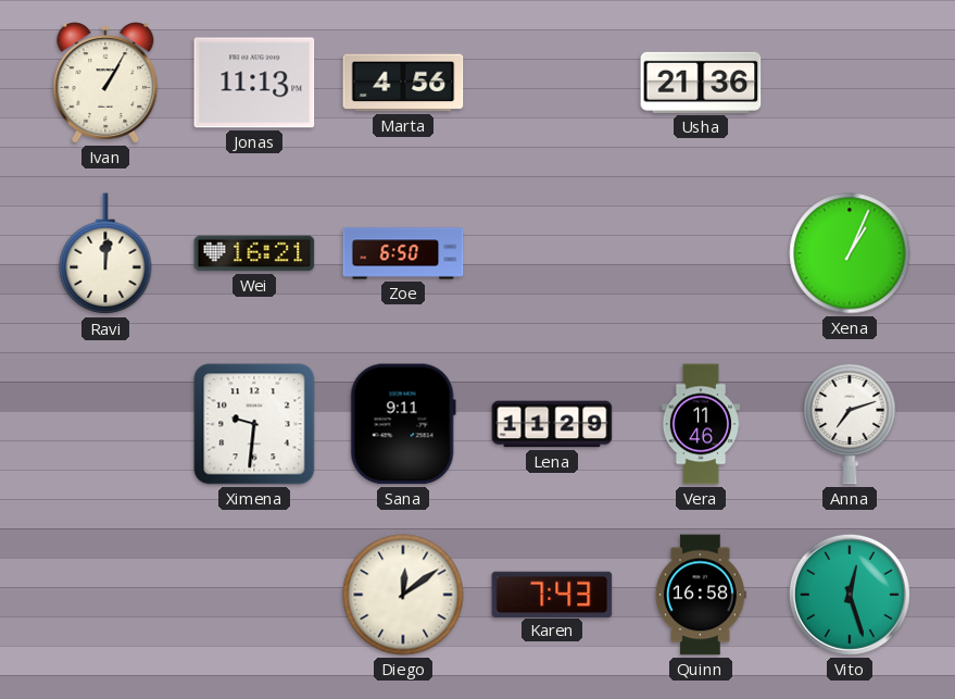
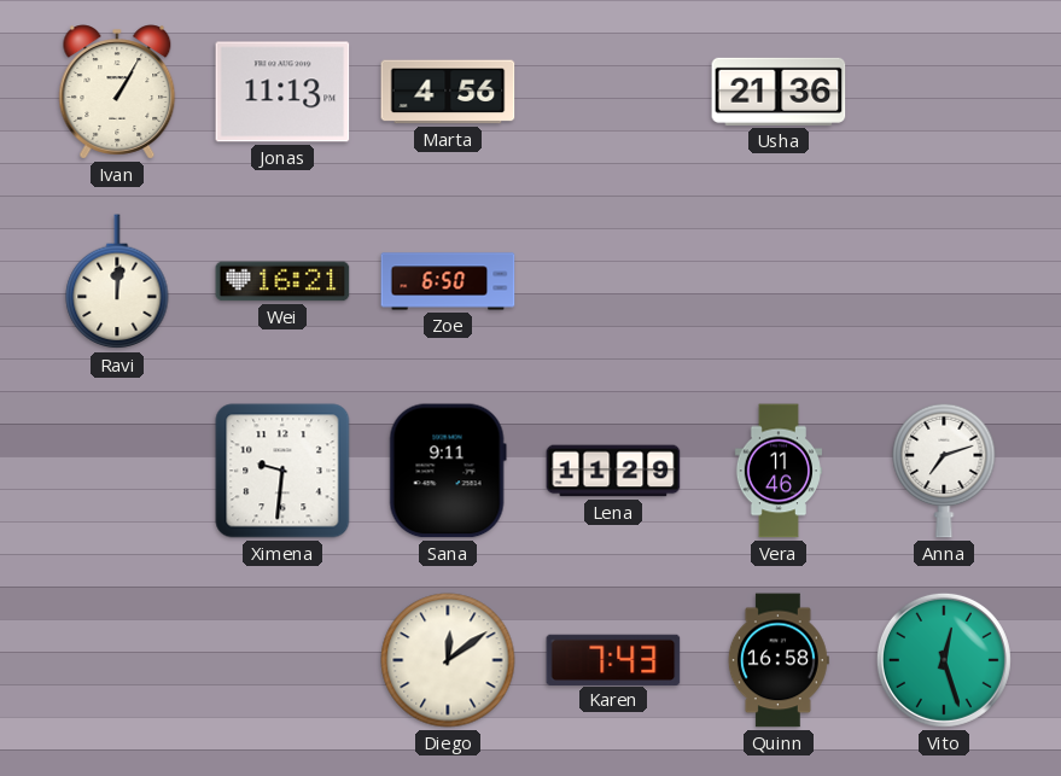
Xena: 1:04 -> none
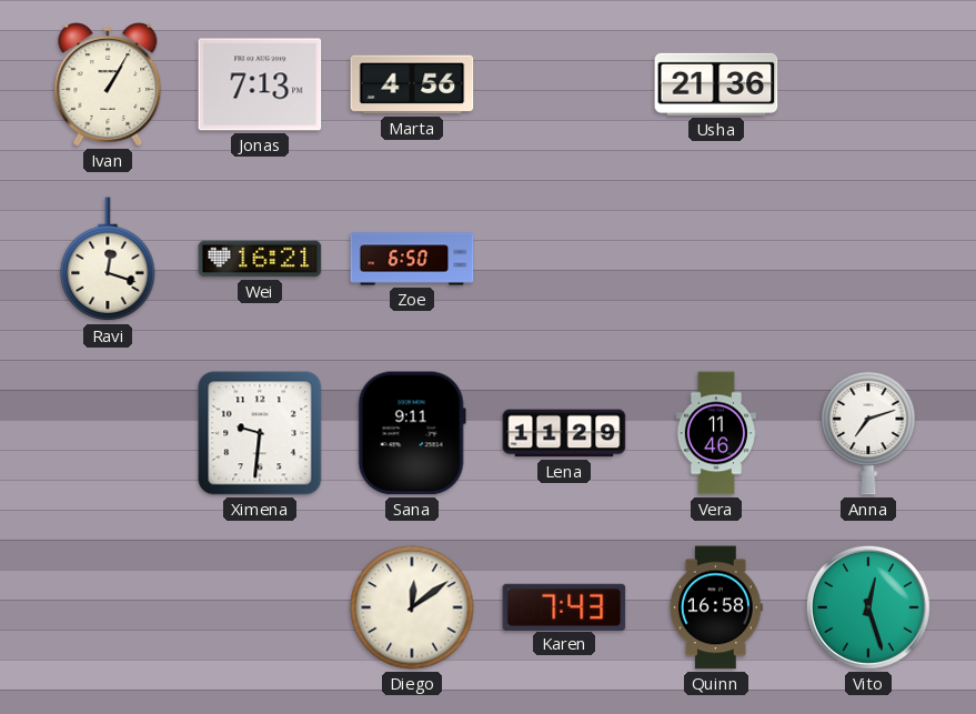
Jonas: 11:13 -> 7:13
Ravi: 12:01 -> 12:18
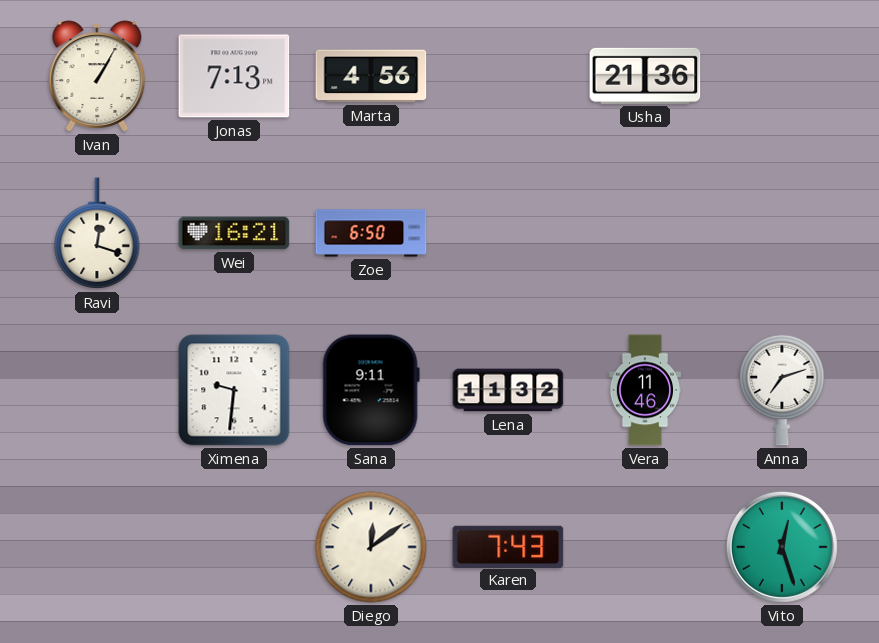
Lena: 11:29 -> 11:32
Quinn: 16:58 -> none
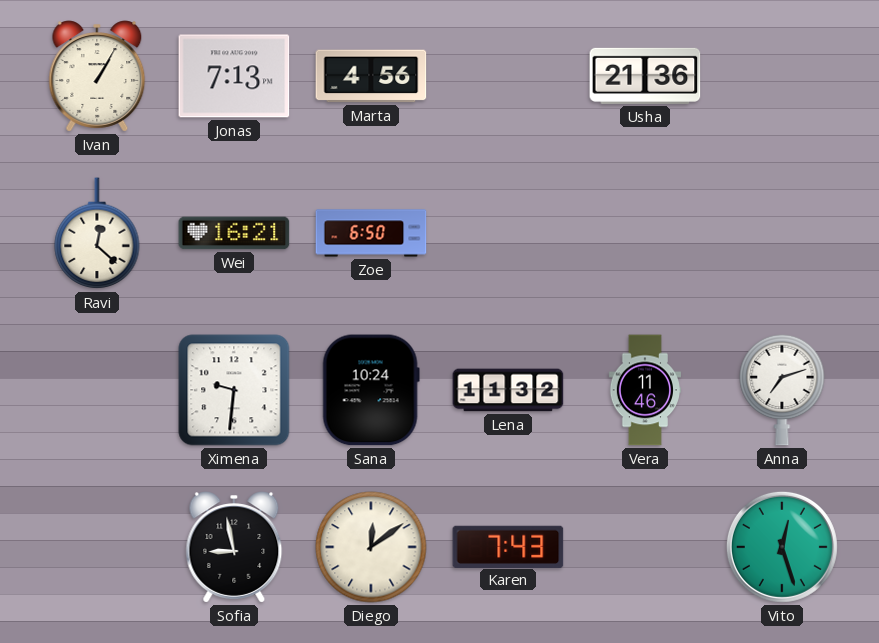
Ravi: 12:18 -> 12:22
Sana: 9:11 -> 10:24
Sofia: none -> 8:58
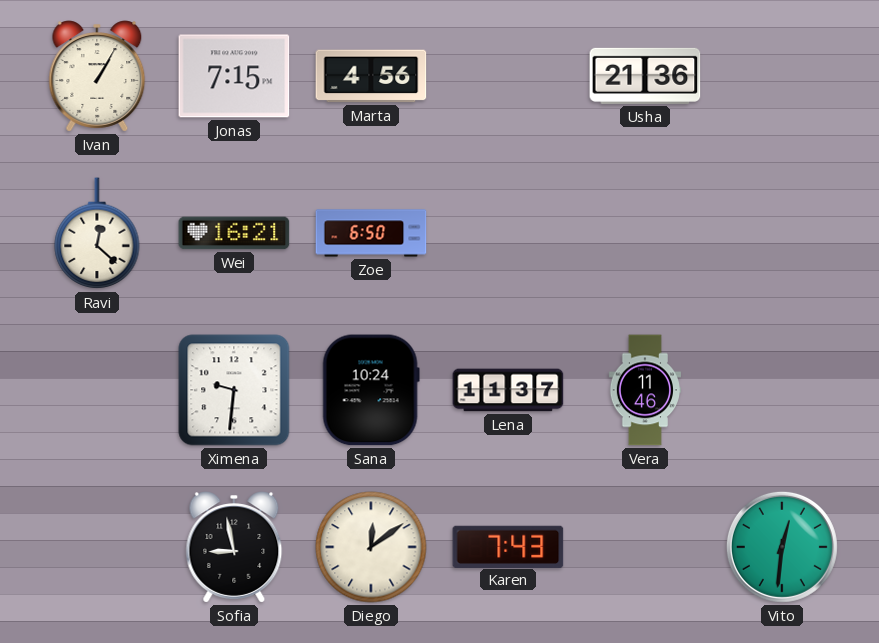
Jonas: 7:13 -> 7:15
Lena: 11:32 -> 11:37
Anna: 7:12 -> none
Vito: 12:27 -> 12:31
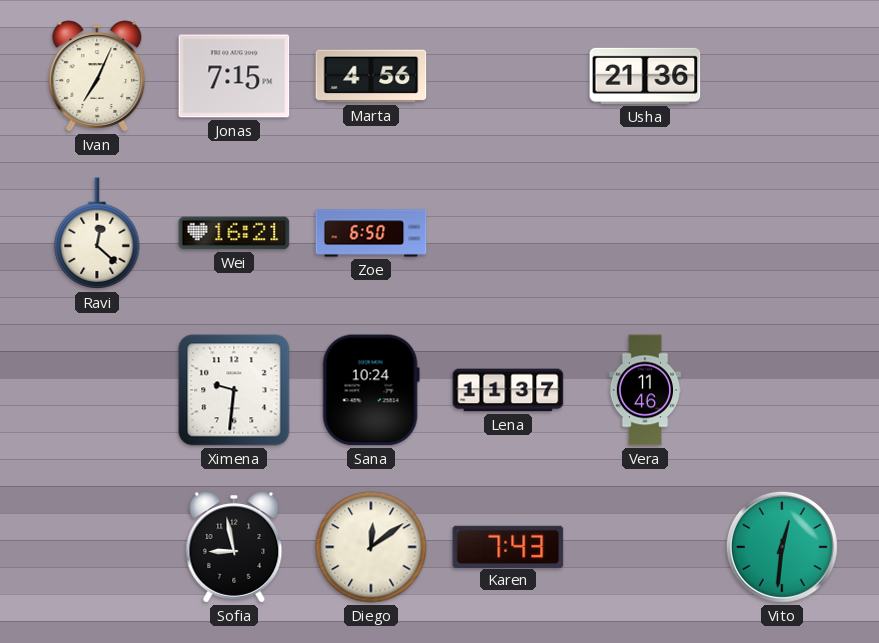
Ivan: 1:05 -> 7:04
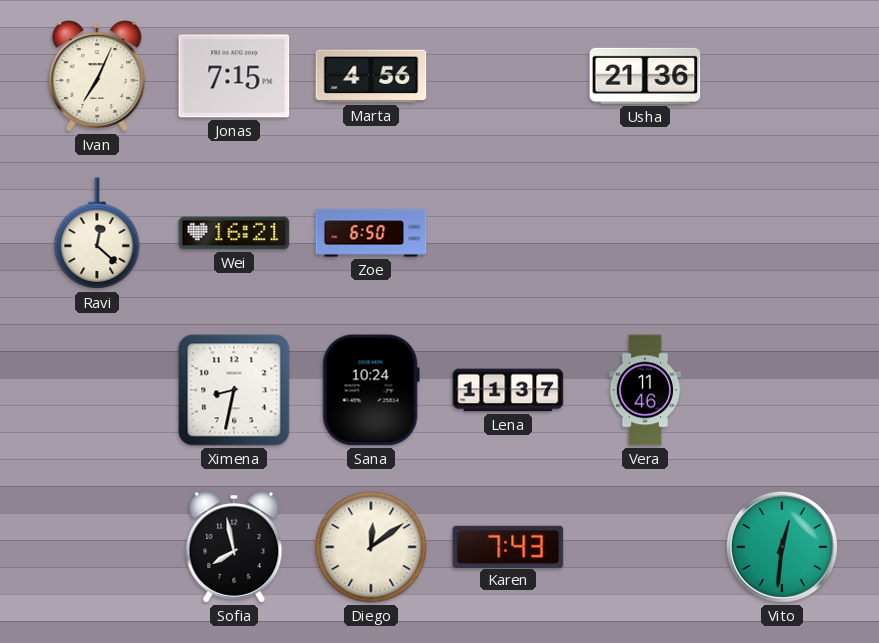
Ximena: 9:31 -> 8:32
Sofia: 8:58 -> 7:58
